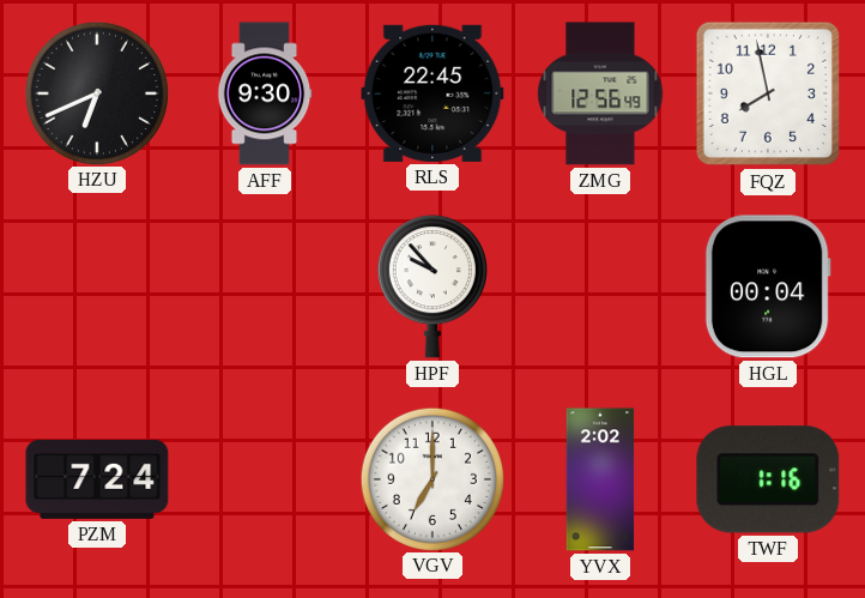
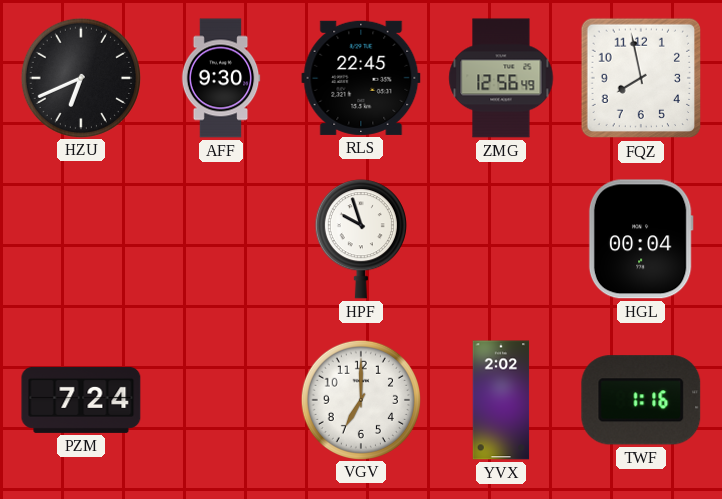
HPF: 9:53 -> 9:57
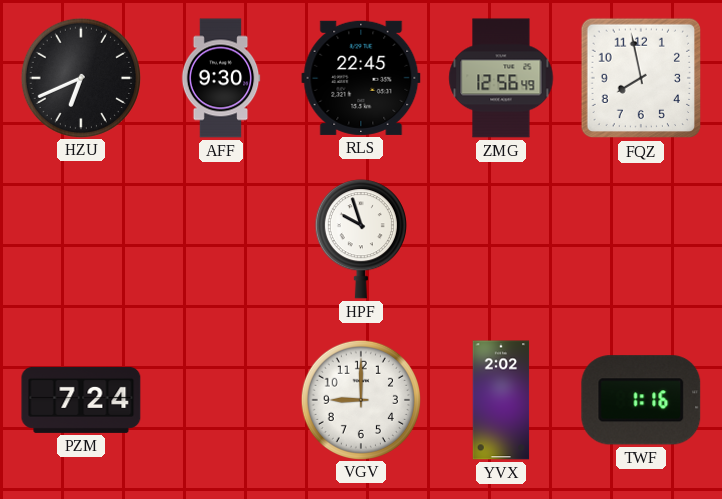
HGL: 00:04 -> none
VGV: 7:00 -> 9:00
